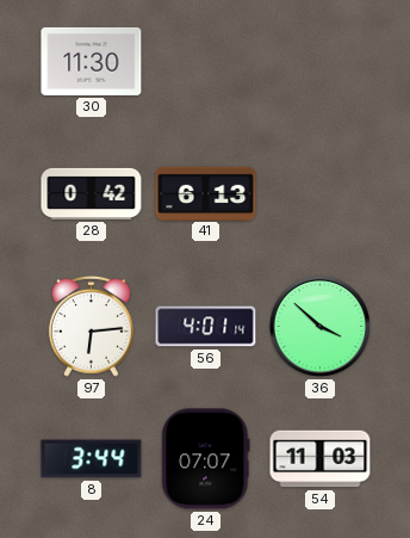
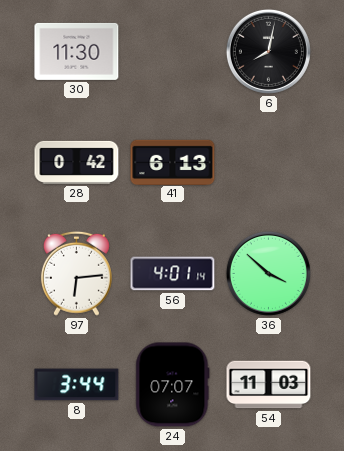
6: none -> 8:02
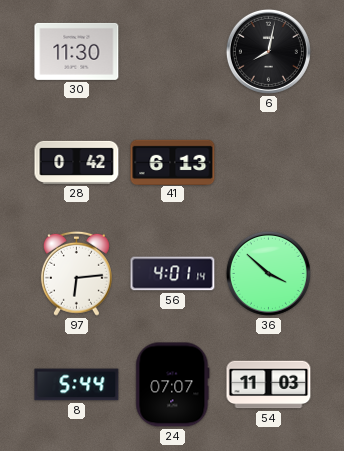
8: 3:44 -> 5:44
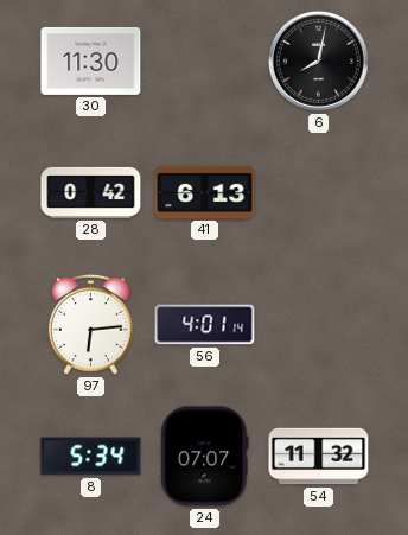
36: 3:52 -> none
8: 5:44 -> 5:34
54: 11:03 -> 11:32
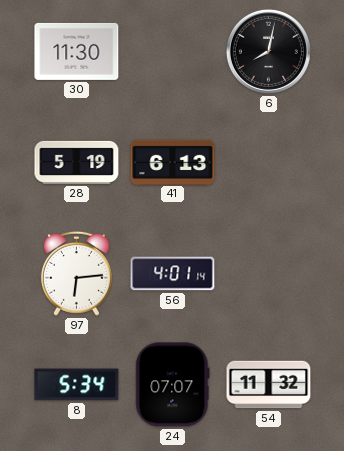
28: 0:42 -> 5:19
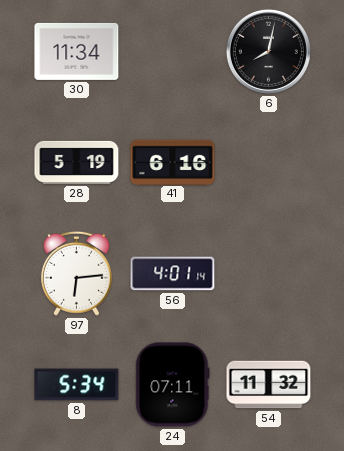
30: 11:30 -> 11:34
41: 6:13 -> 6:16
24: 07:07 -> 07:11
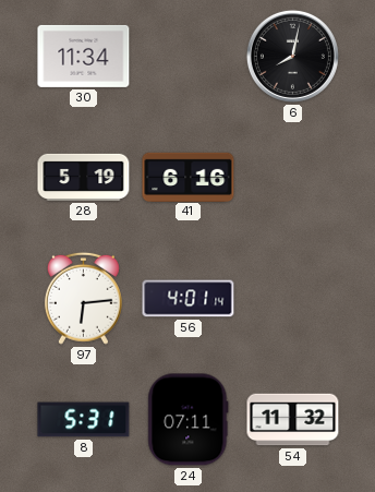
8: 5:34 -> 5:31
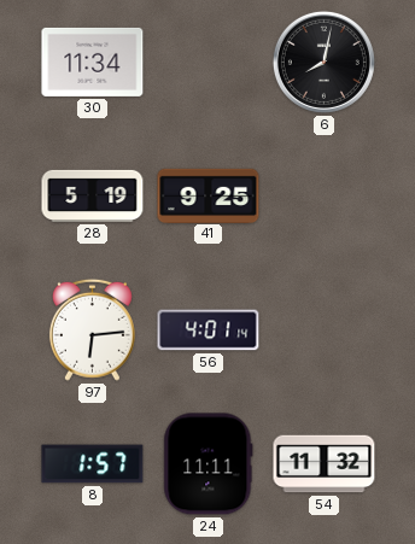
41: 6:16 -> 9:25
8: 5:31 -> 1:57
24: 07:11 -> 11:11
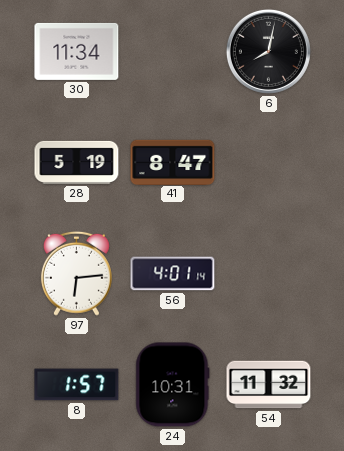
41: 9:25 -> 8:47
24: 11:11 -> 10:31
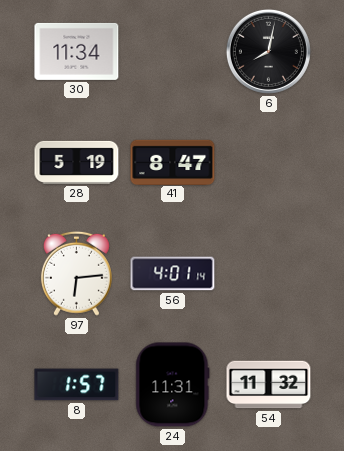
24: 10:31 -> 11:31
